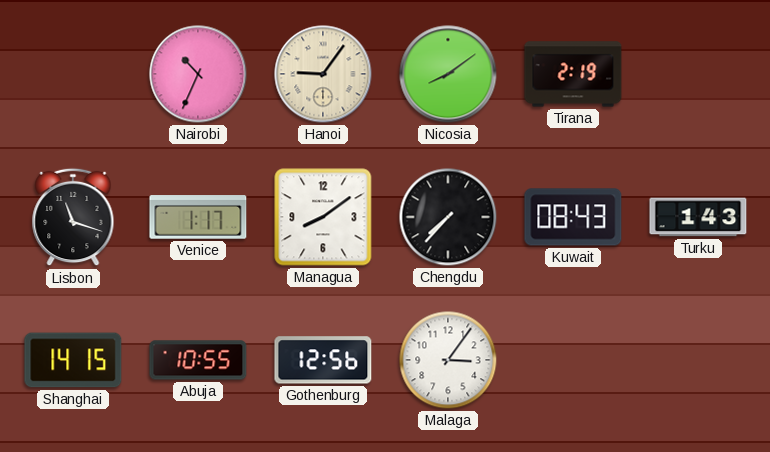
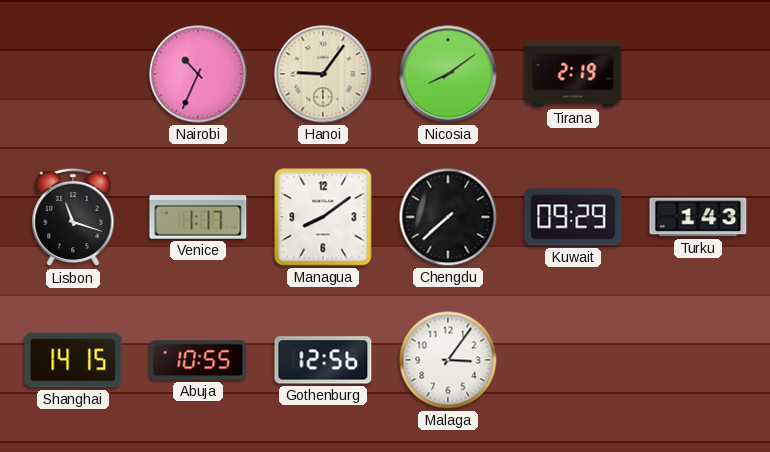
Chengdu: 7:37 -> 7:38
Kuwait: 08:43 -> 09:29
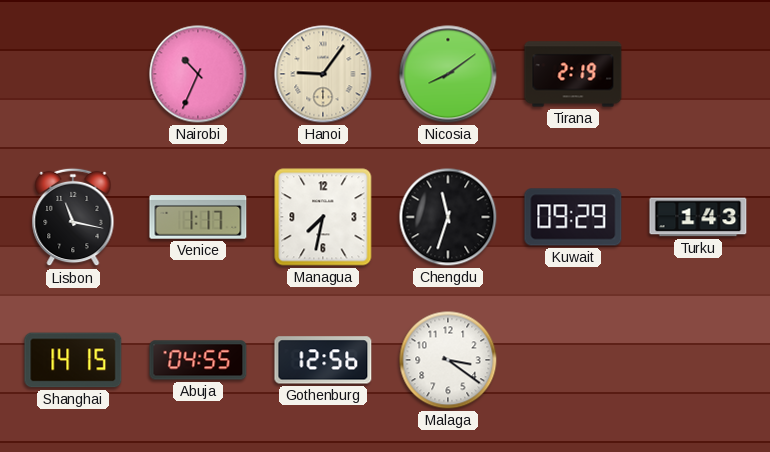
Lisbon: 11:18 -> 11:17
Managua: 8:09 -> 7:32
Chengdu: 7:38 -> 11:33
Abuja: 10:55 -> 04:55
Malaga: 3:06 -> 3:21
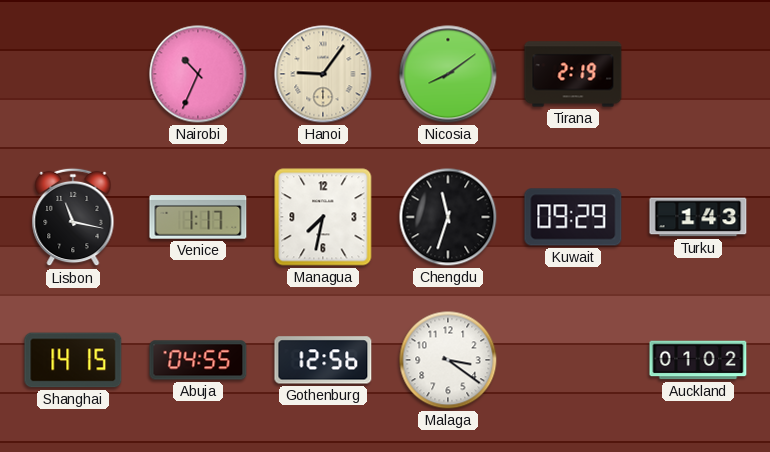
Auckland: none -> 01:02
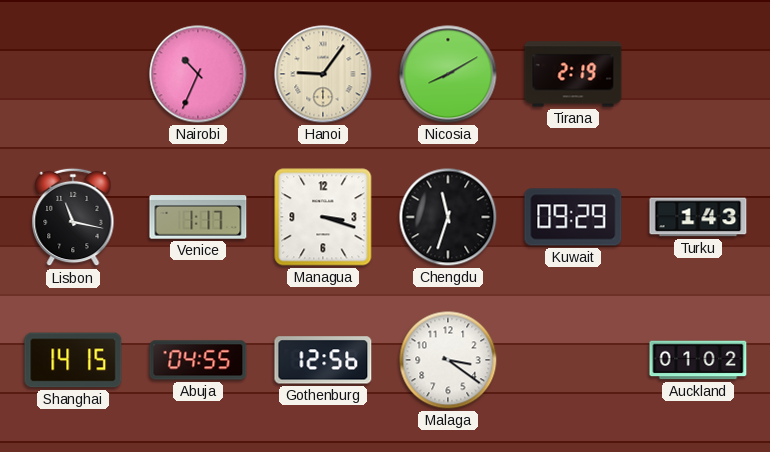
Nicosia: 8:09 -> 8:10
Managua: 7:32 -> 3:18
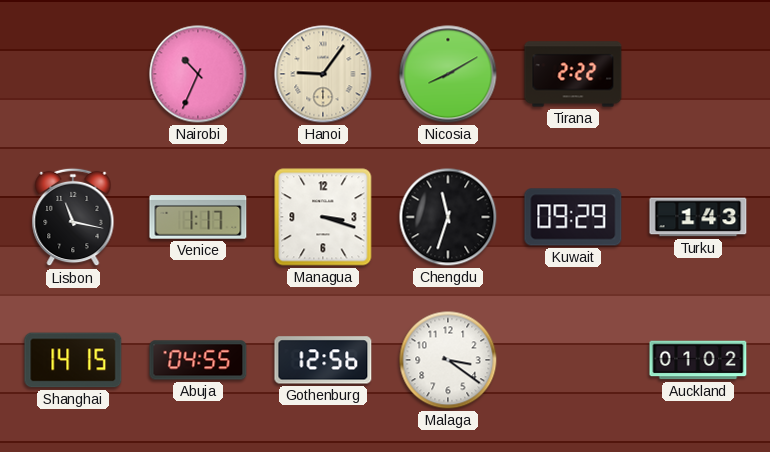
Tirana: 2:19 -> 2:22
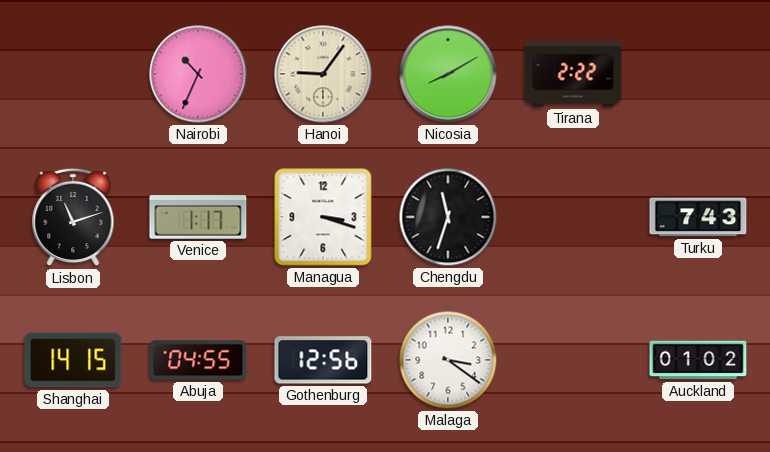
Lisbon: 11:17 -> 11:12
Kuwait: 09:29 -> none
Turku: 1:43 -> 7:43
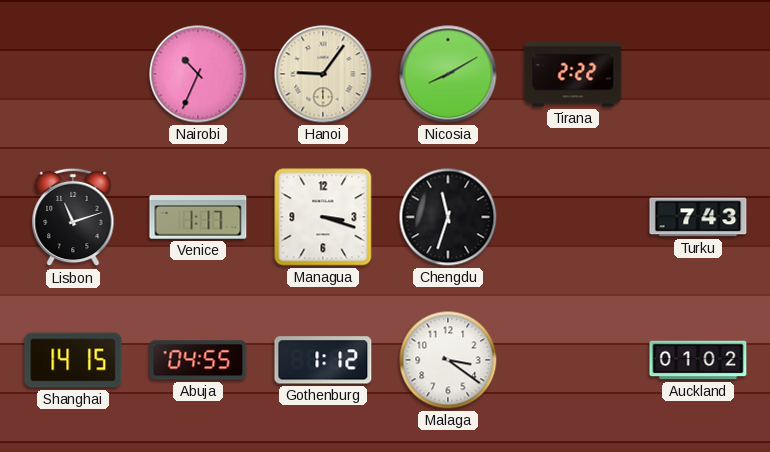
Gothenburg: 12:56 -> 1:12
